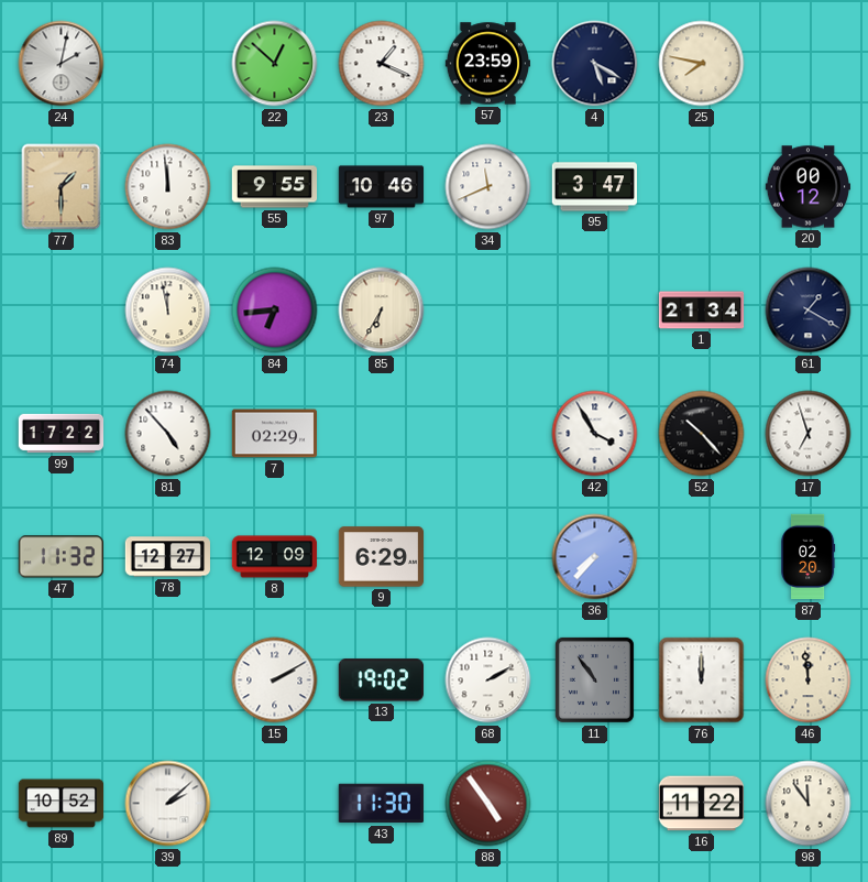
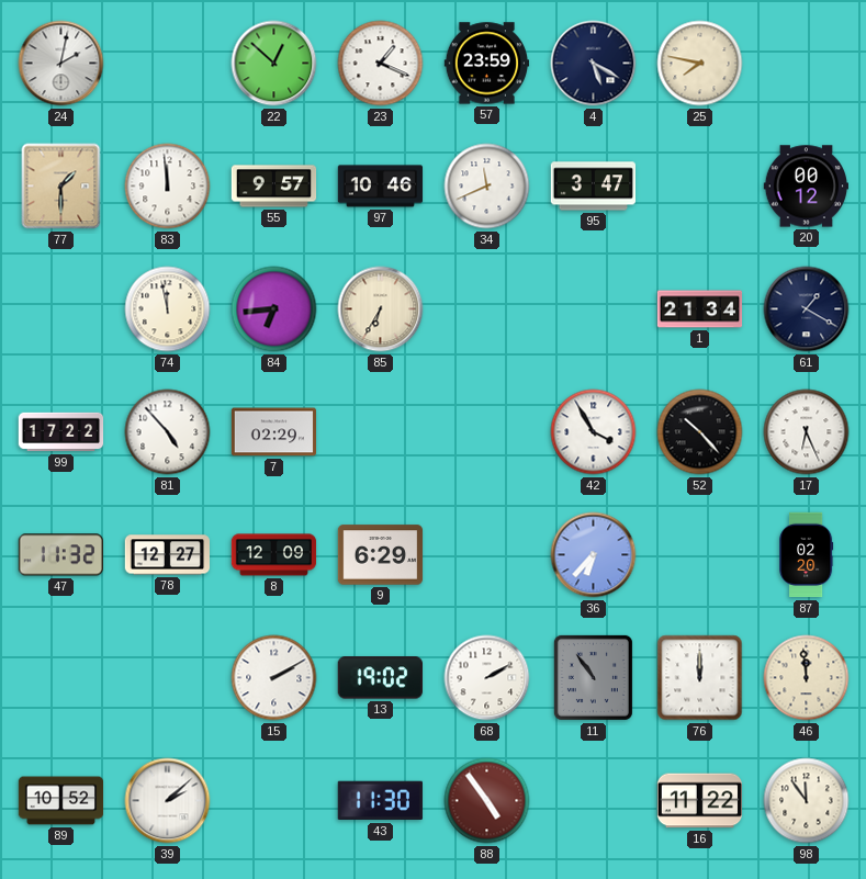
55: 9:55 -> 9:57
17: 6:57 -> 6:26
36: 7:37 -> 6:37
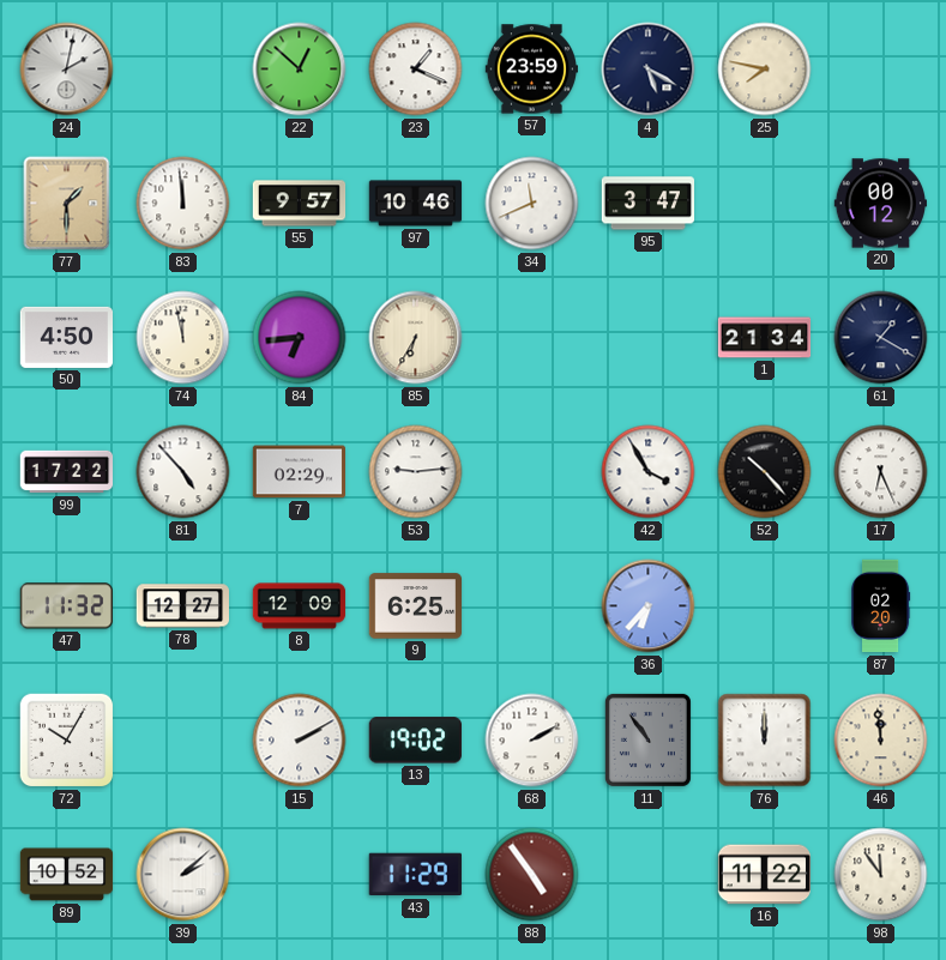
50: none -> 4:50
53: none -> 9:14
9: 6:29 -> 6:25
72: none -> 10:05
43: 11:30 -> 11:29
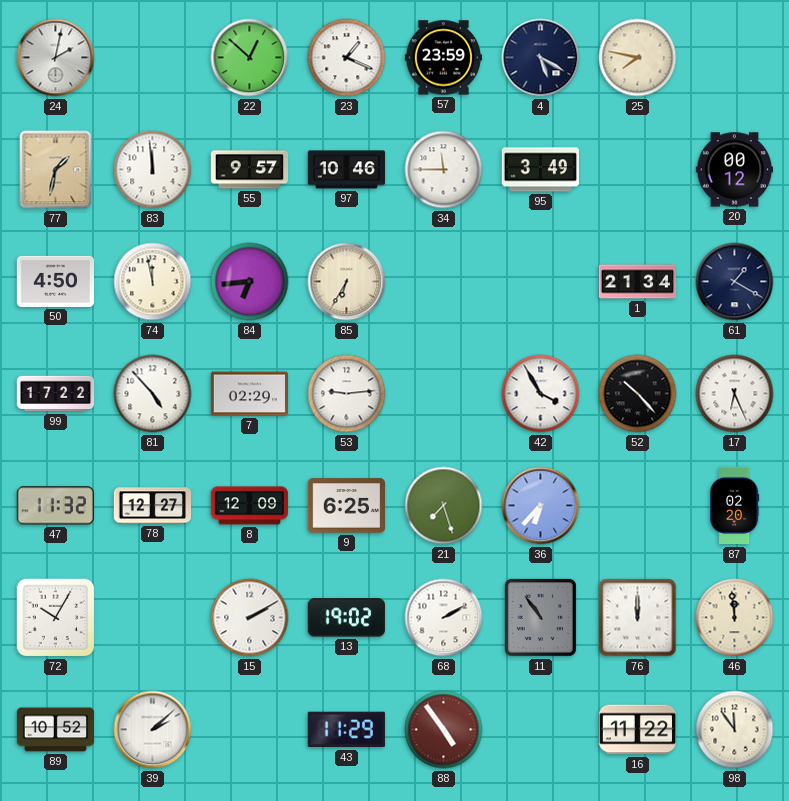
77: 1:30 -> 1:32
34: 11:41 -> 11:45
95: 3:47 -> 3:49
21: none -> 7:27
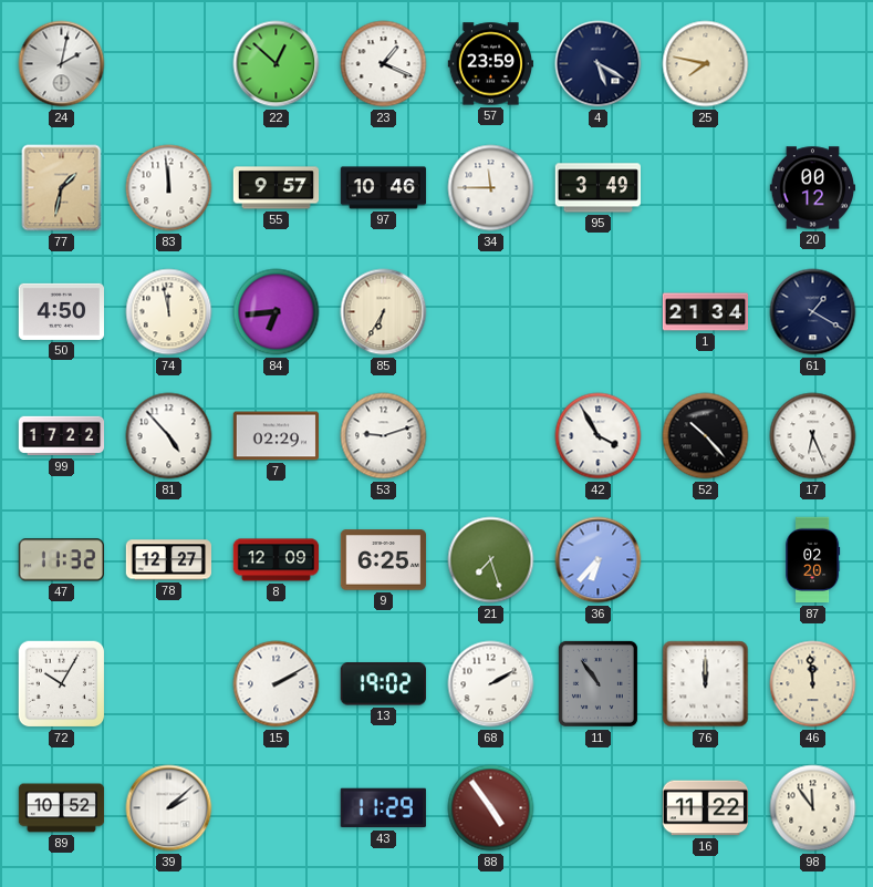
53: 9:14 -> 9:12
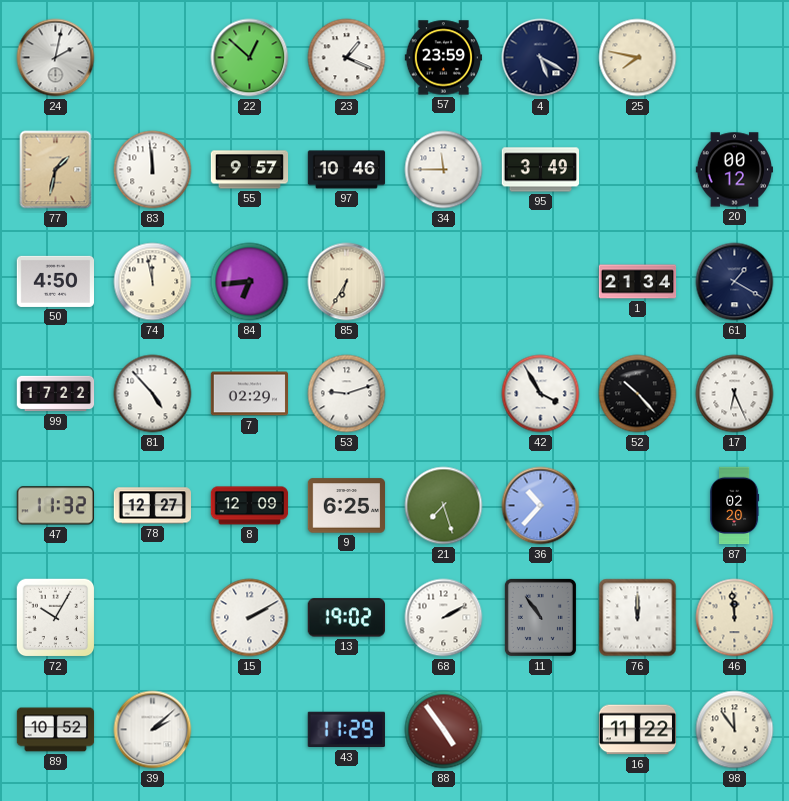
36: 6:37 -> 10:37
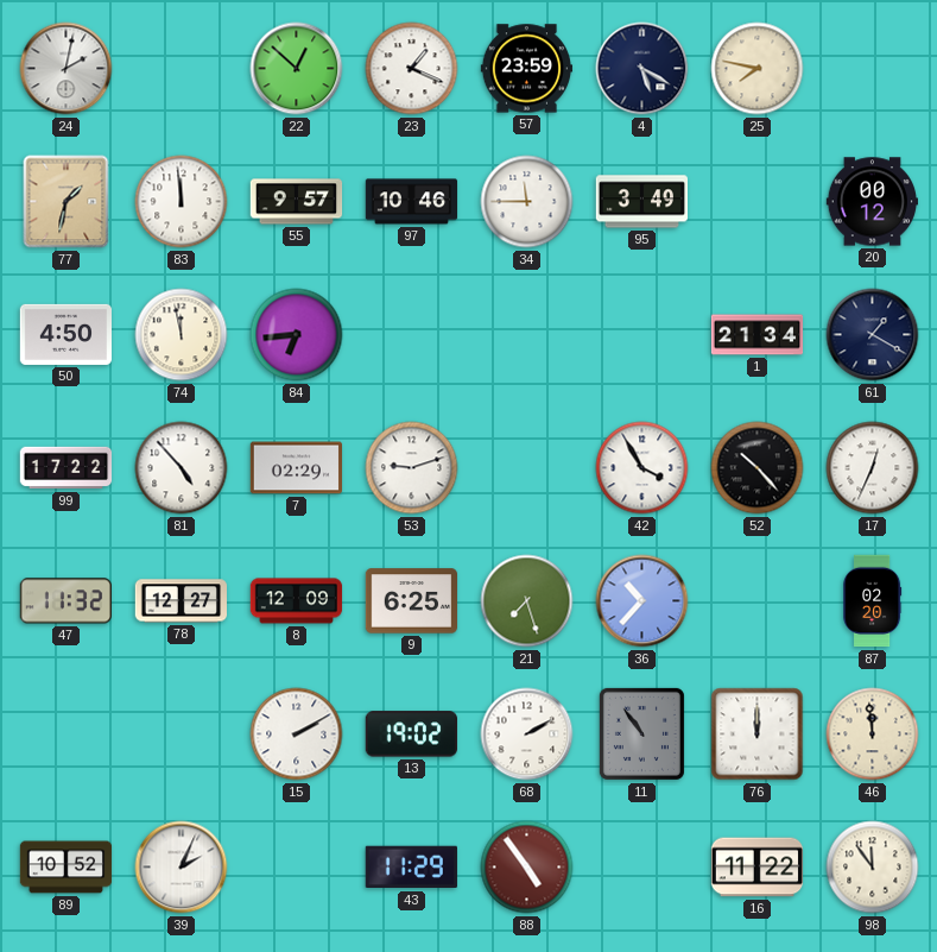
85: 6:35 -> none
17: 6:26 -> 12:34
72: 10:05 -> none
39: 2:08 -> 2:04
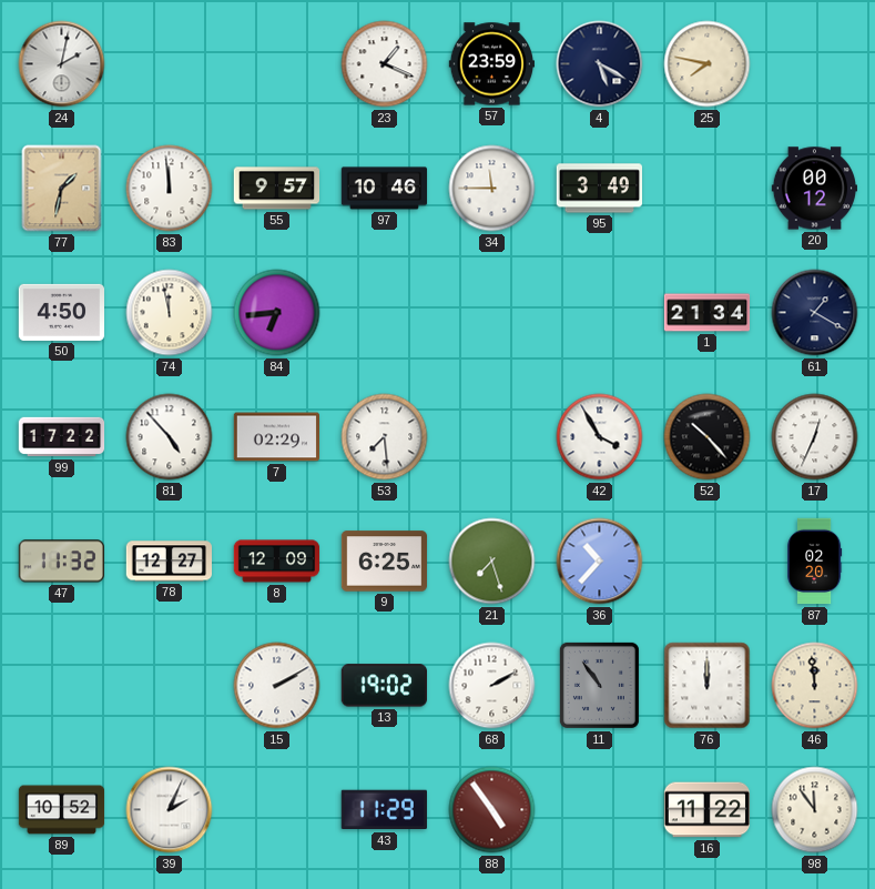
22: 12:52 -> none
53: 9:12 -> 7:29
